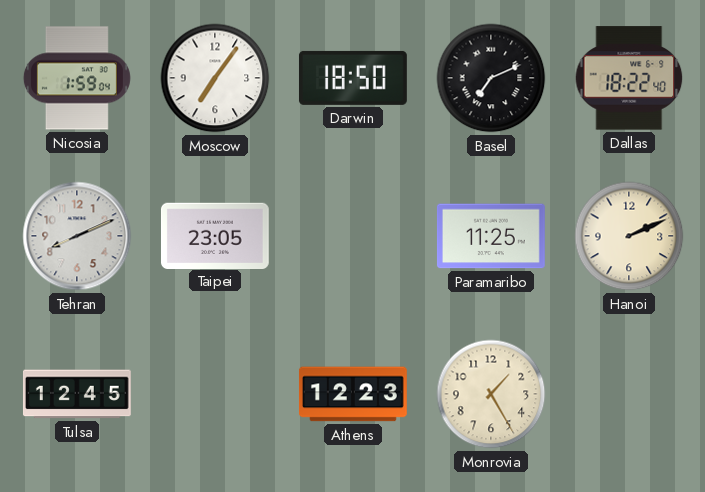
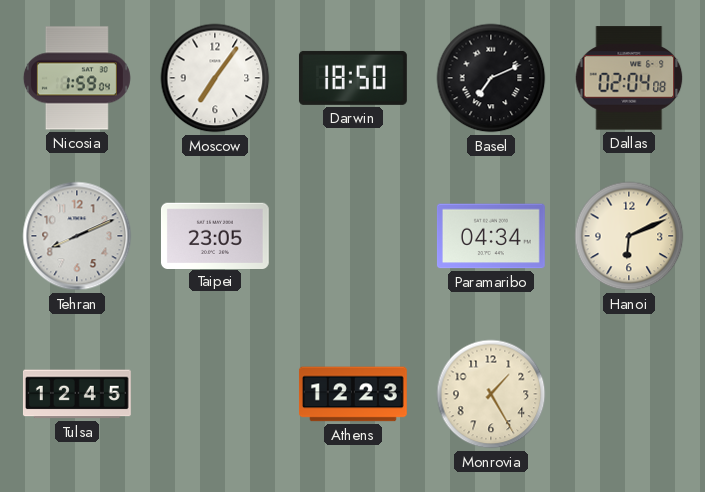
Dallas: 18:22 -> 02:04
Paramaribo: 11:25 -> 04:34
Hanoi: 2:11 -> 6:11
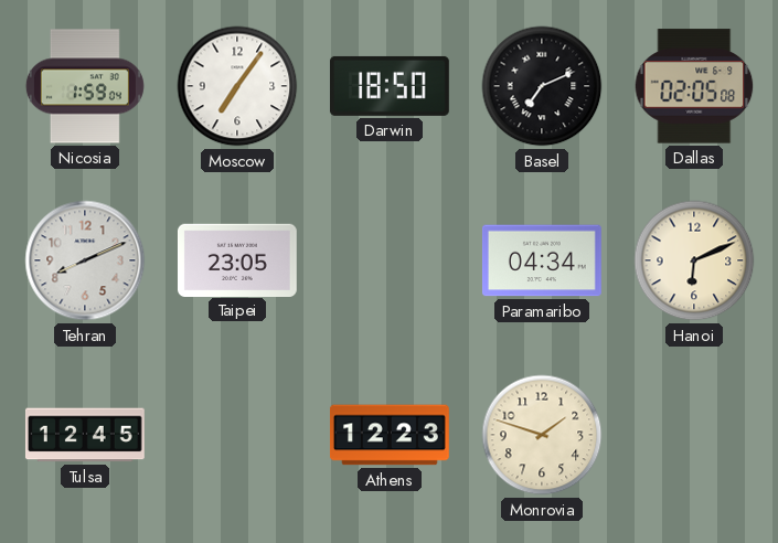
Dallas: 02:04 -> 02:05
Monrovia: 1:25 -> 1:48
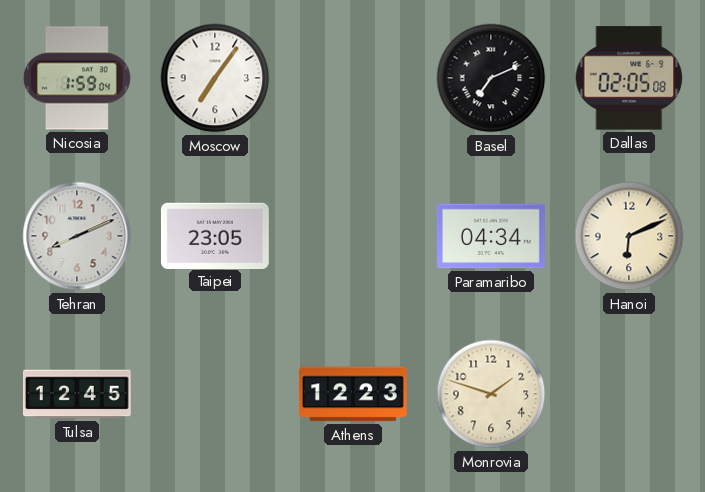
Darwin: 18:50 -> none
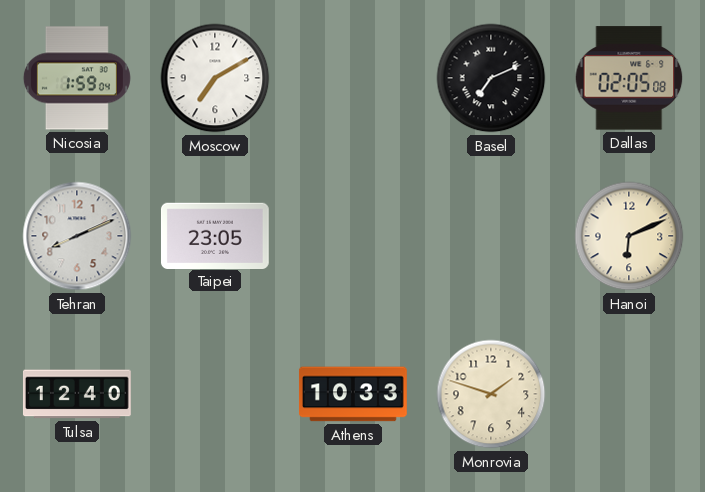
Moscow: 7:06 -> 7:10
Paramaribo: 04:34 -> none
Tulsa: 12:45 -> 12:40
Athens: 12:23 -> 10:33
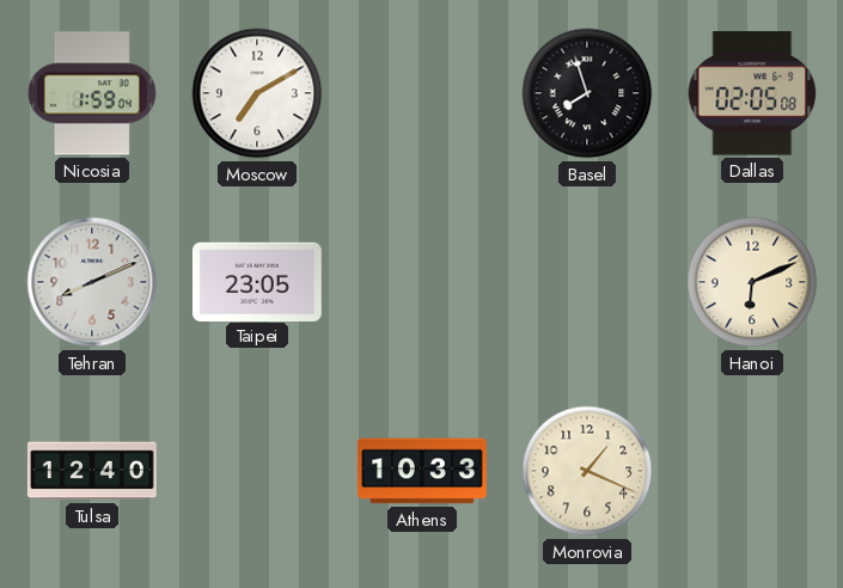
Basel: 7:11 -> 7:57
Monrovia: 1:48 -> 1:19
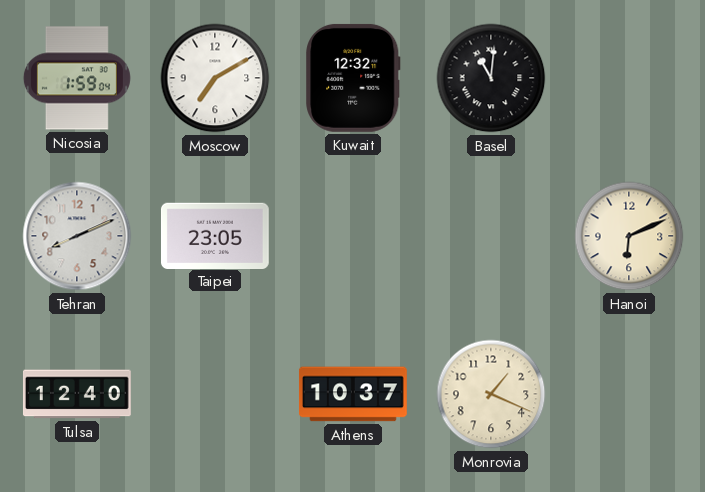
Kuwait: none -> 12:32
Basel: 7:57 -> 11:01
Dallas: 02:05 -> none
Athens: 10:33 -> 10:37
